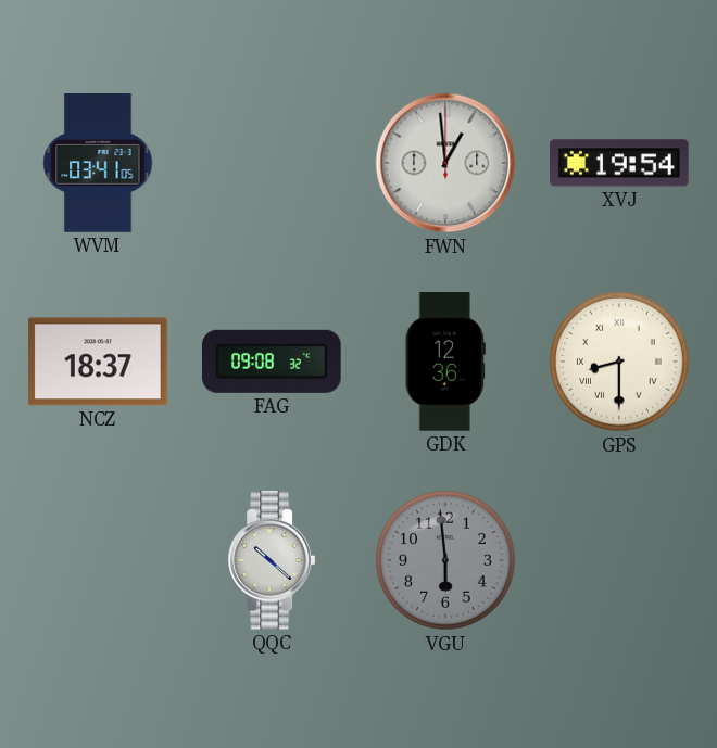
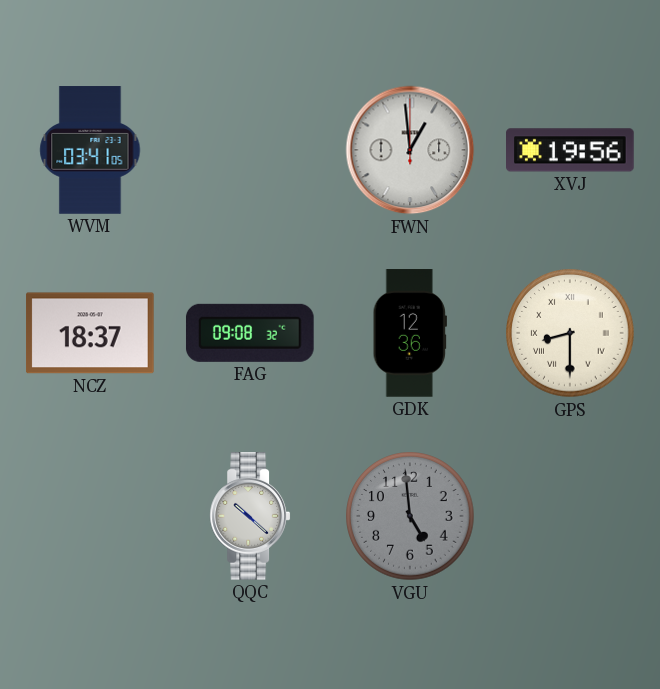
XVJ: 19:54 -> 19:56
VGU: 5:59 -> 4:59
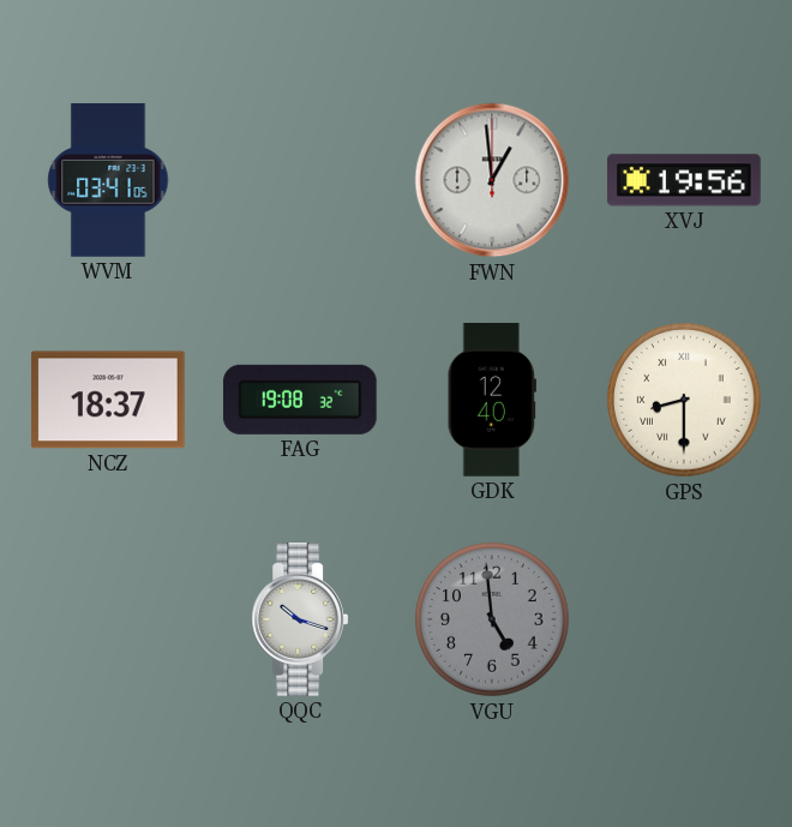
FAG: 09:08 -> 19:08
GDK: 12:36 -> 12:40
QQC: 10:22 -> 10:18
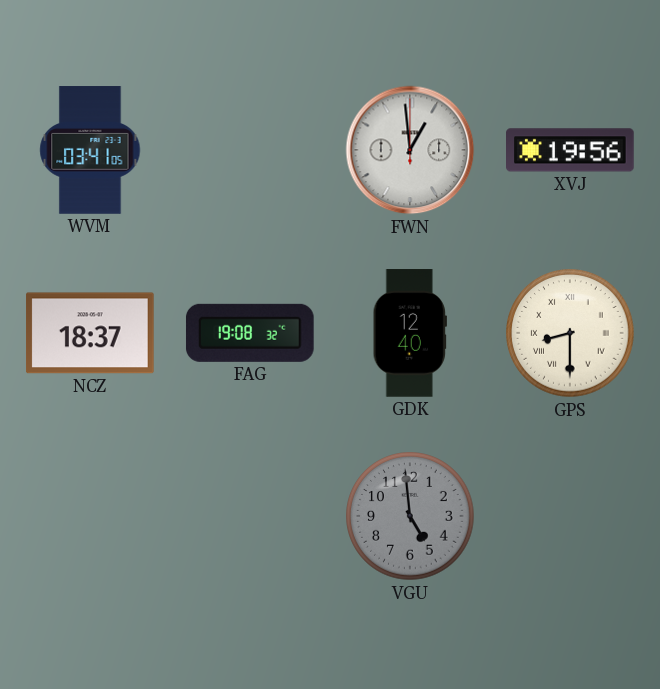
QQC: 10:18 -> none
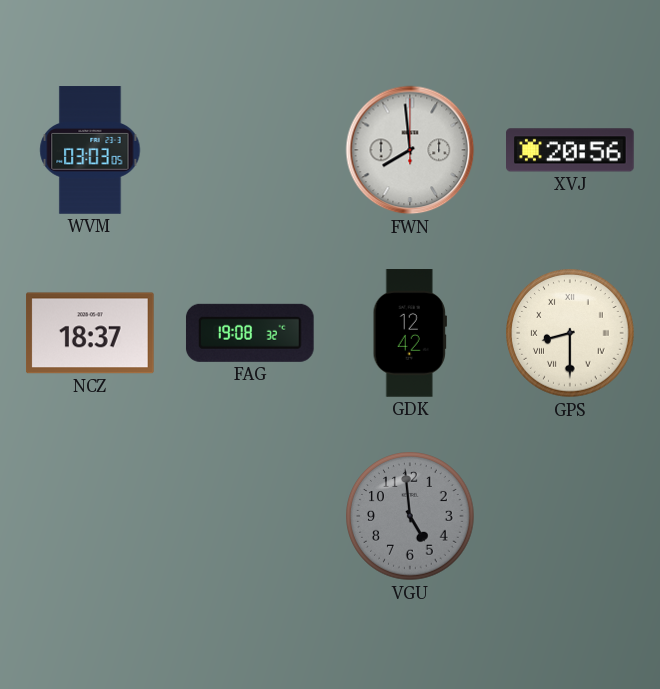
WVM: 03:41 -> 03:03
FWN: 12:59 -> 7:59
XVJ: 19:56 -> 20:56
GDK: 12:40 -> 12:42
